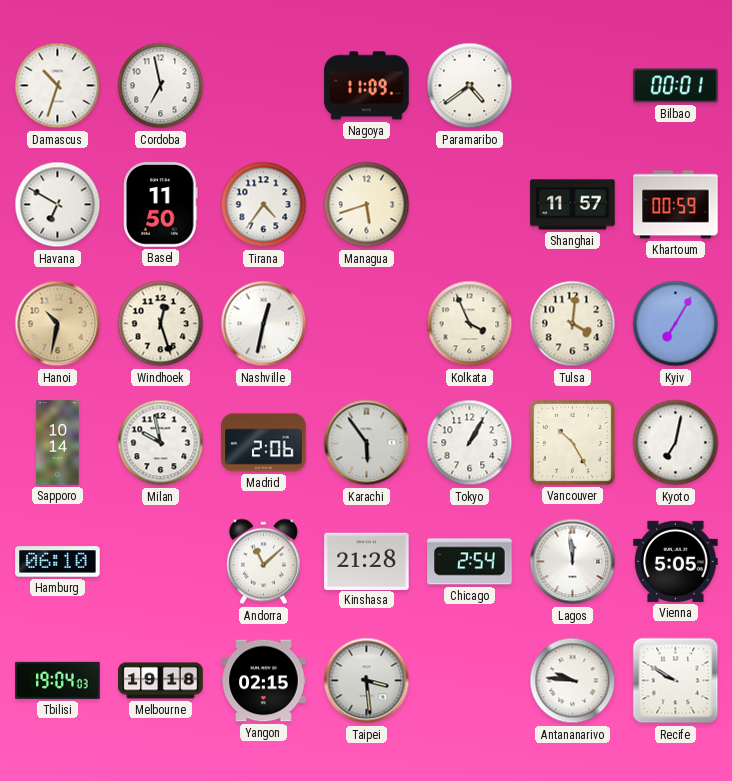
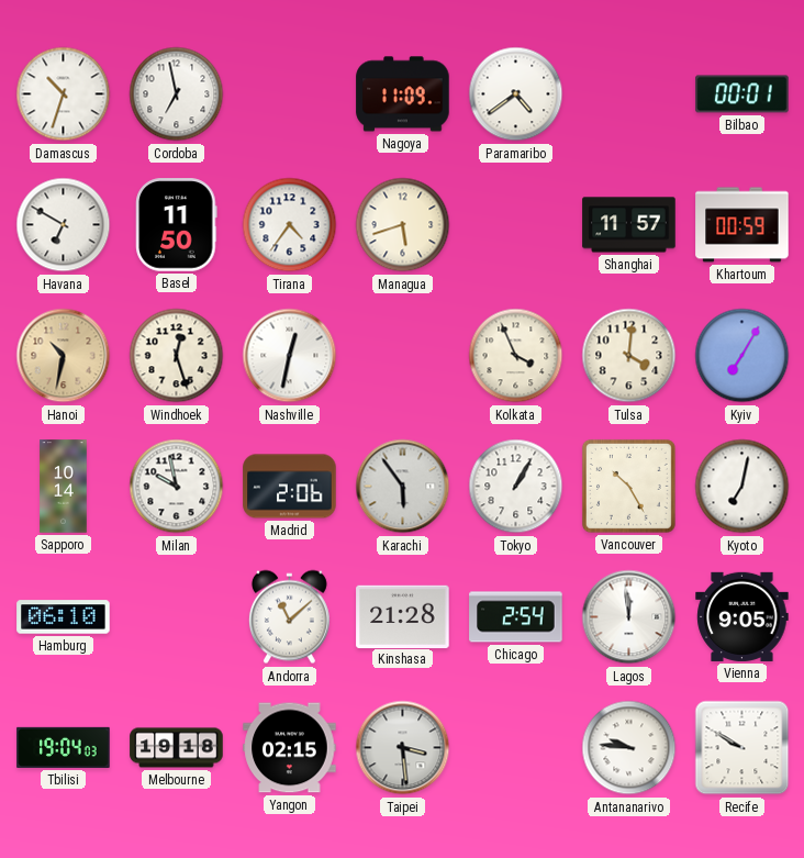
Vienna: 5:05 -> 9:05
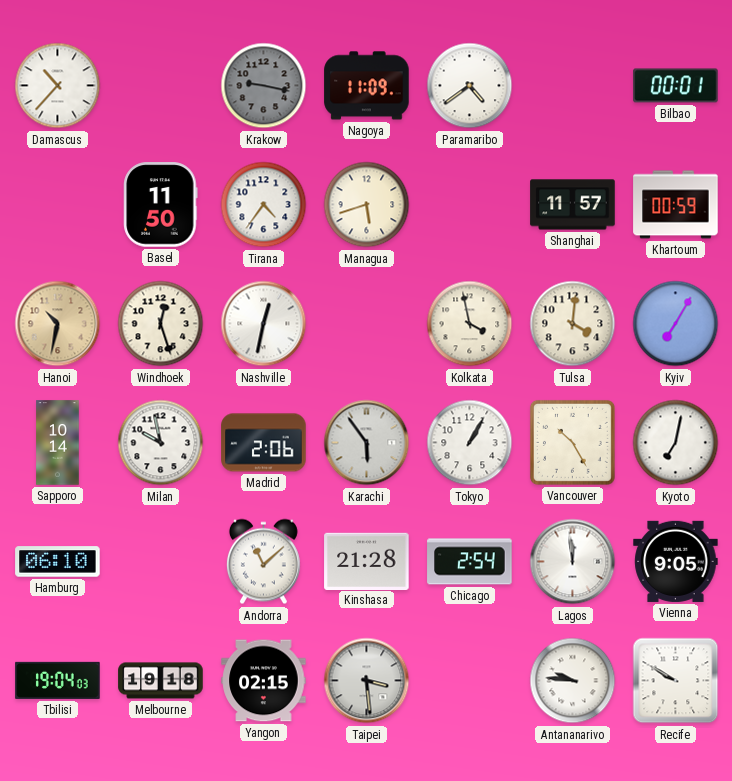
Damascus: 10:33 -> 10:37
Cordoba: 6:58 -> none
Krakow: none -> 9:17
Havana: 6:50 -> none
Kolkata: 3:56 -> 3:58
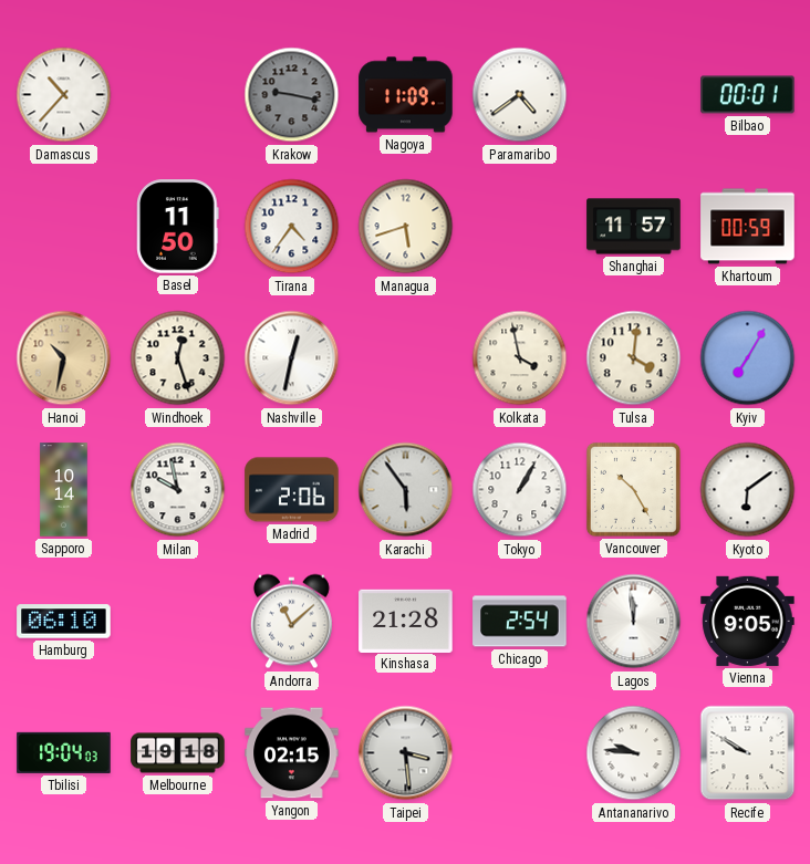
Kyoto: 7:02 -> 6:09
